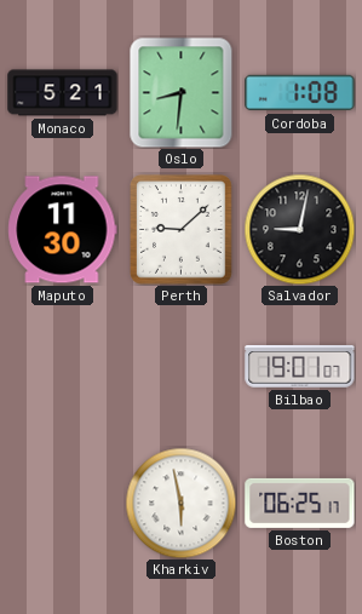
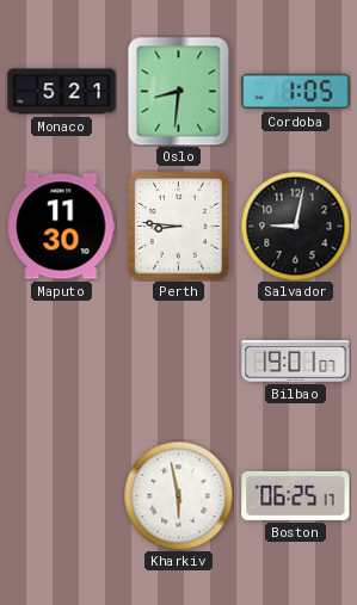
Cordoba: 1:08 -> 1:05
Perth: 9:08 -> 8:46
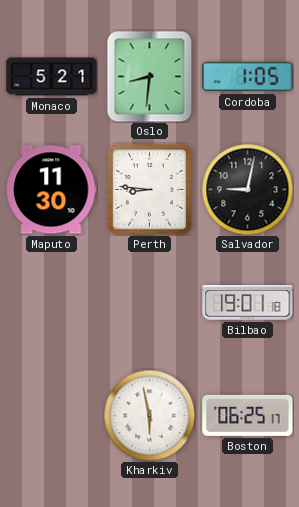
Bilbao: 19:01:07 -> 19:01:18
